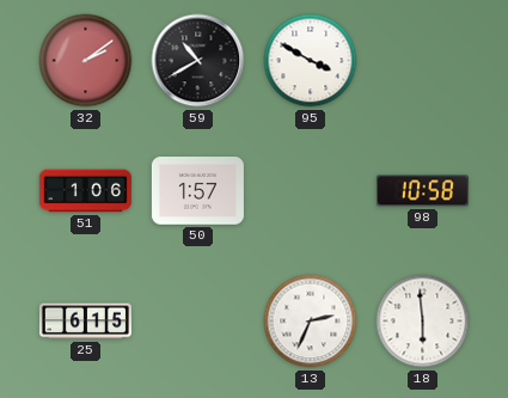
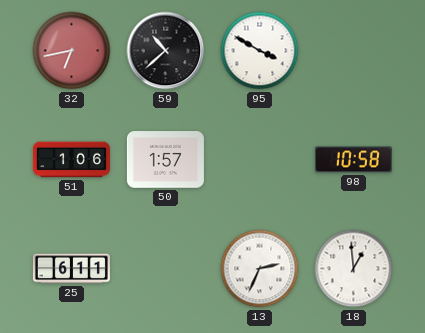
32: 2:09 -> 6:43
59: 10:40 -> 10:38
25: 6:15 -> 6:11
18: 5:59 -> 12:59
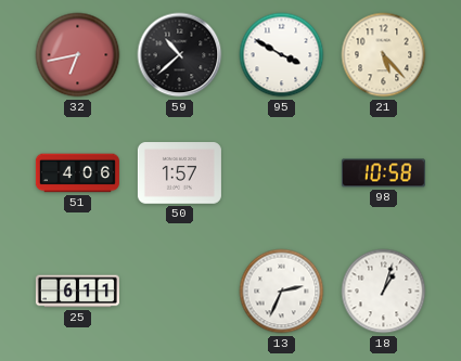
21: none -> 5:23
51: 1:06 -> 4:06
18: 12:59 -> 1:03
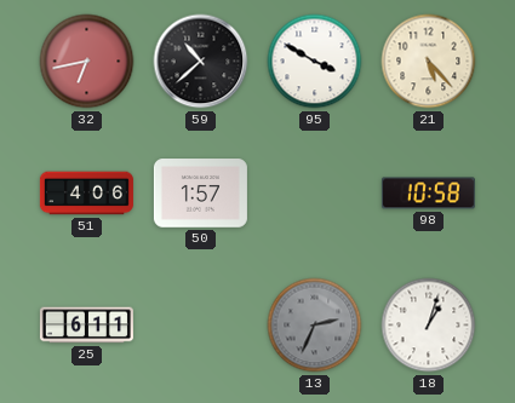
13 dial: white -> grey
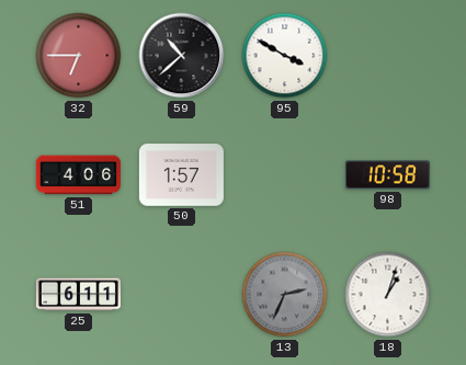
32: 6:43 -> 6:45
21: 5:23 -> none
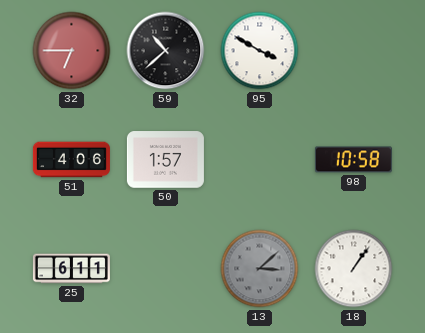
13: 2:34 -> 3:08
18: 1:03 -> 1:06
